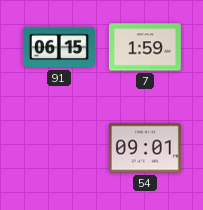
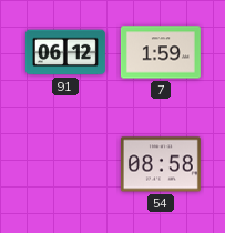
91: 06:15 -> 06:12
54: 09:01 -> 08:58
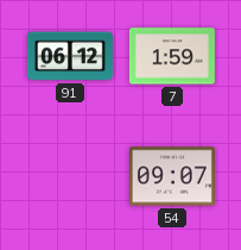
54: 08:58 -> 09:07
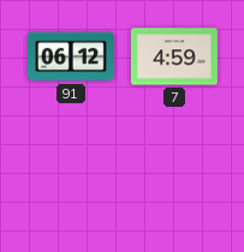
7: 1:59 -> 4:59
54: 09:07 -> none
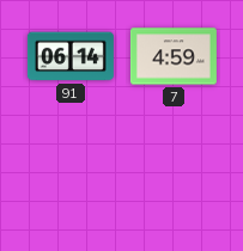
91: 06:12 -> 06:14
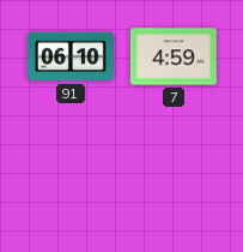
91: 06:14 -> 06:10
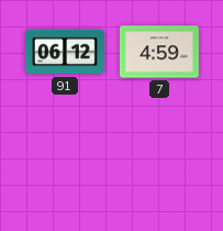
91: 06:10 -> 06:12
